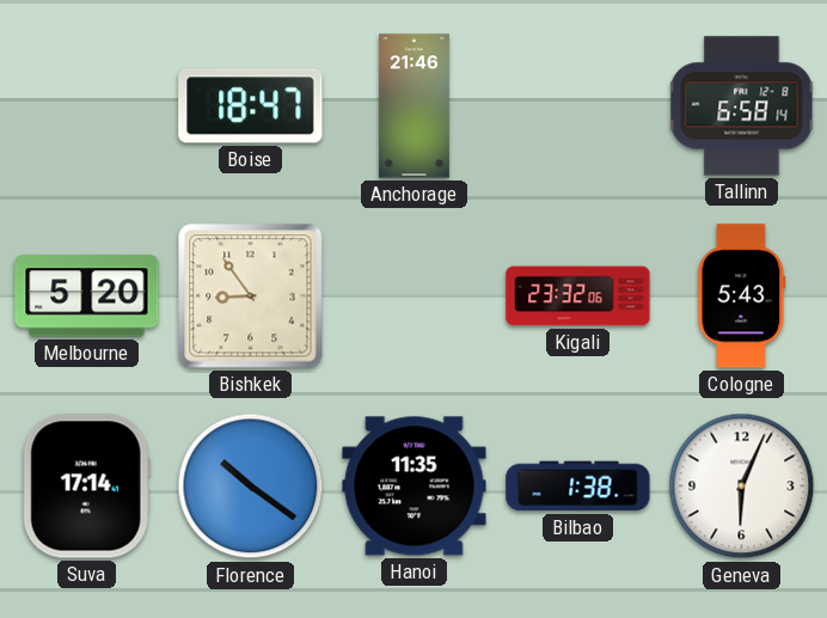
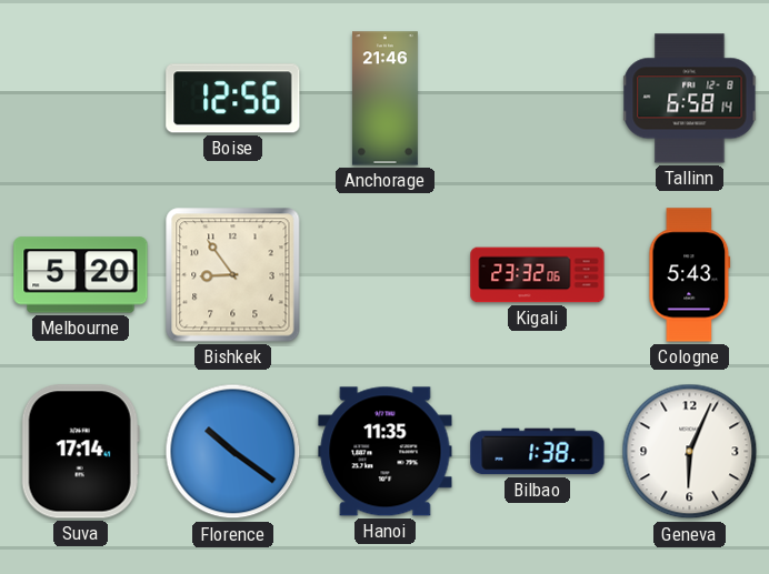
Boise: 18:47 -> 12:56
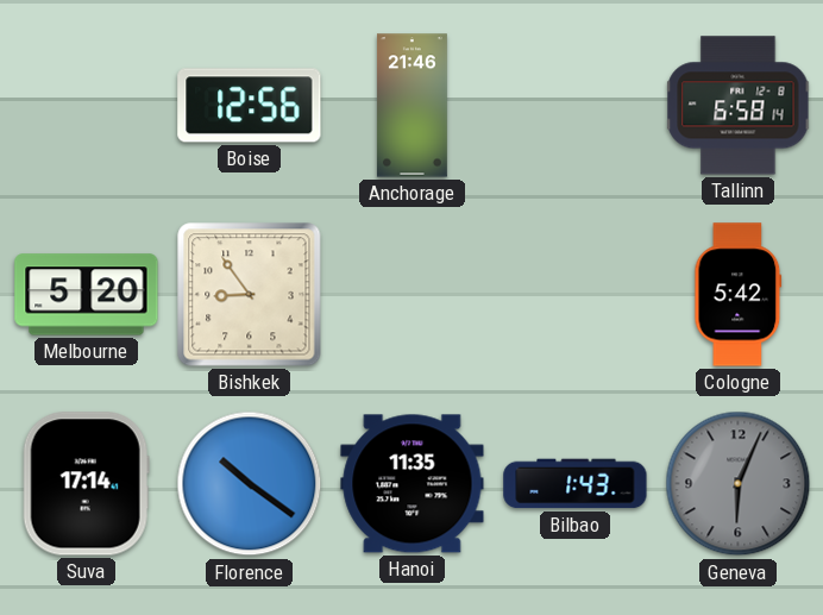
Kigali: 23:32 -> none
Cologne: 5:43 -> 5:42
Bilbao: 1:38 -> 1:43
Geneva dial: white -> grey
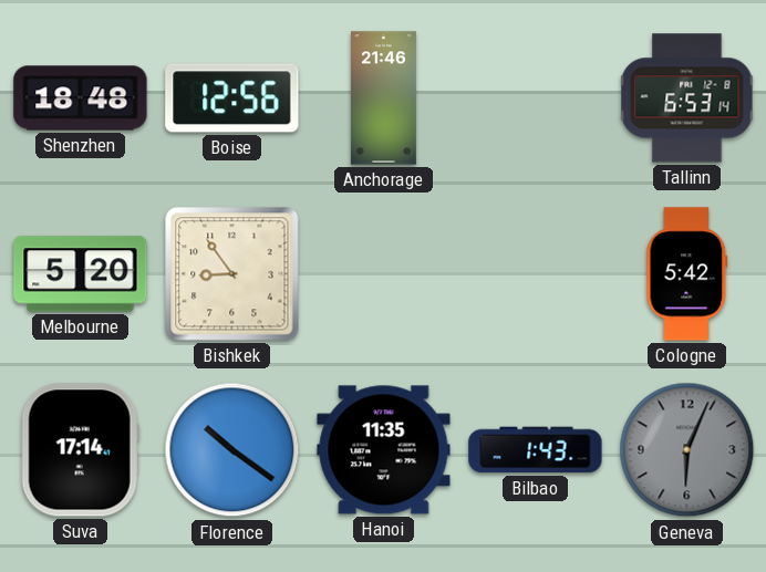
Shenzhen: none -> 18:48
Tallinn: 6:58 -> 6:53
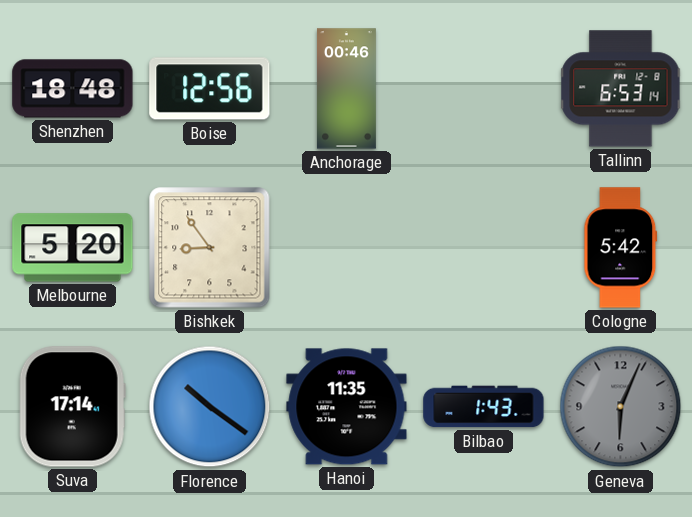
Anchorage: 21:46 -> 00:46
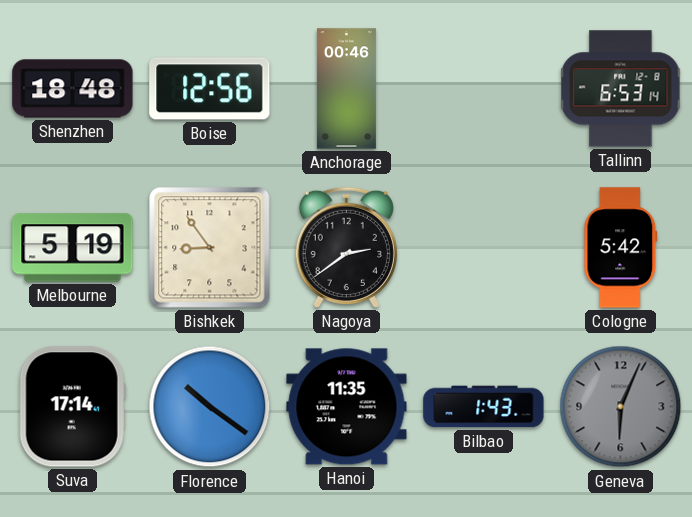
Melbourne: 5:20 -> 5:19
Nagoya: none -> 2:39
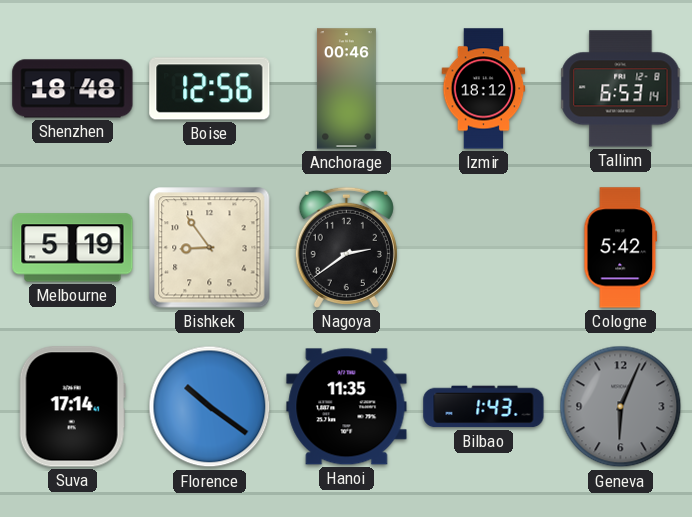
Izmir: none -> 18:12
